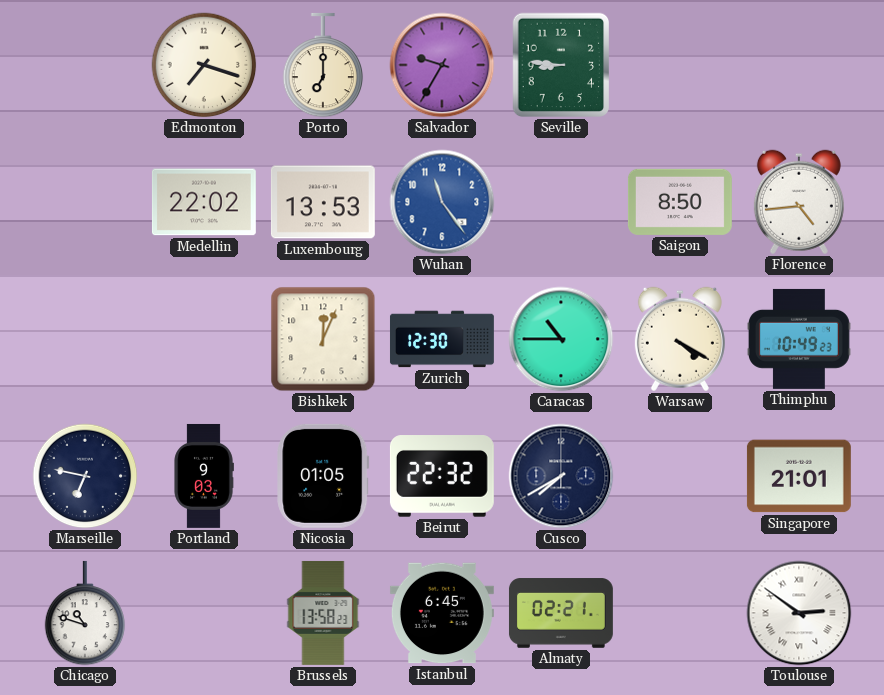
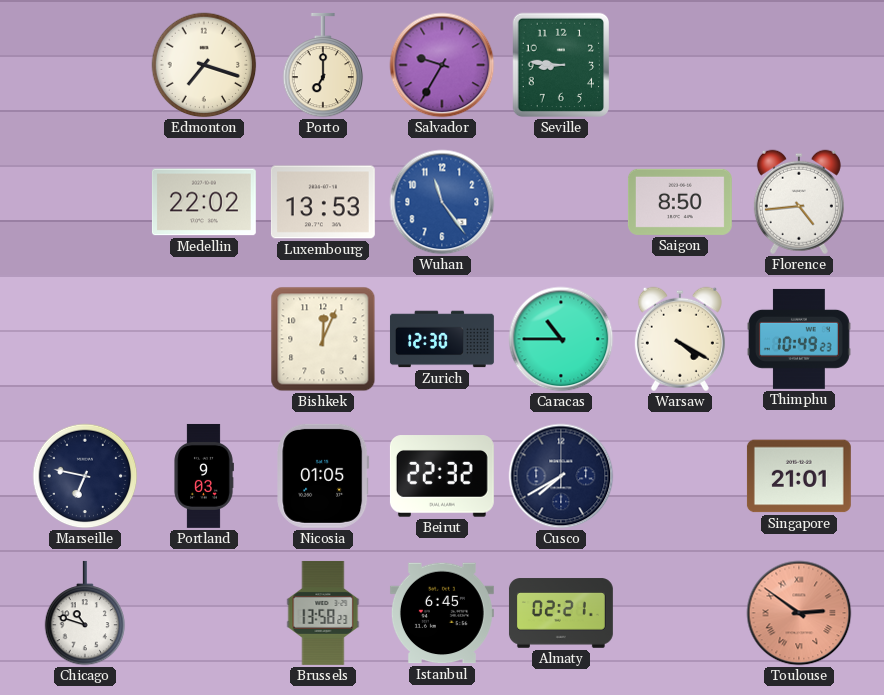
Toulouse dial: white -> salmon
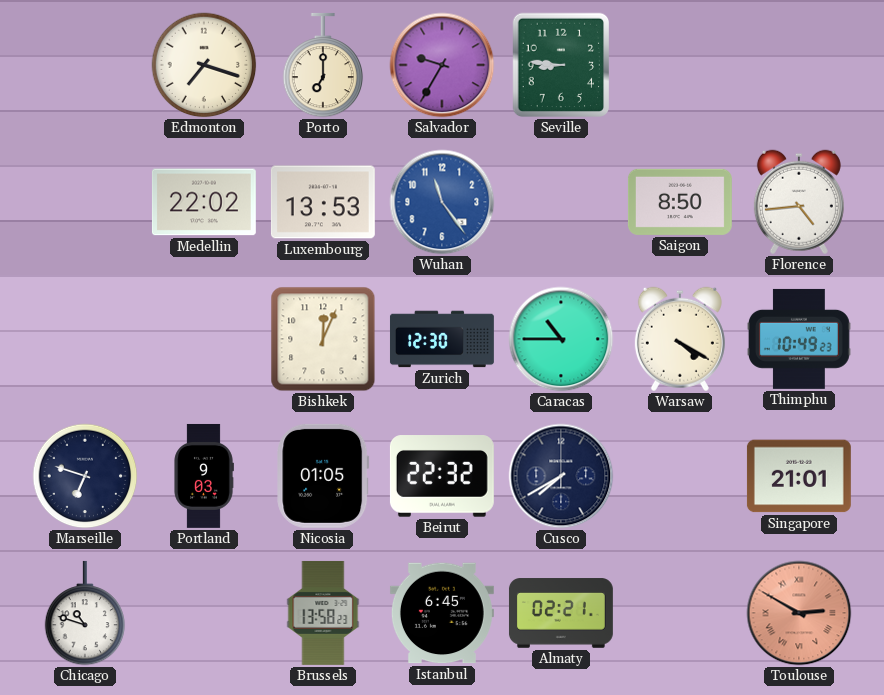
Marseille: 6:47 -> 6:48
Toulouse: 2:51 -> 2:50
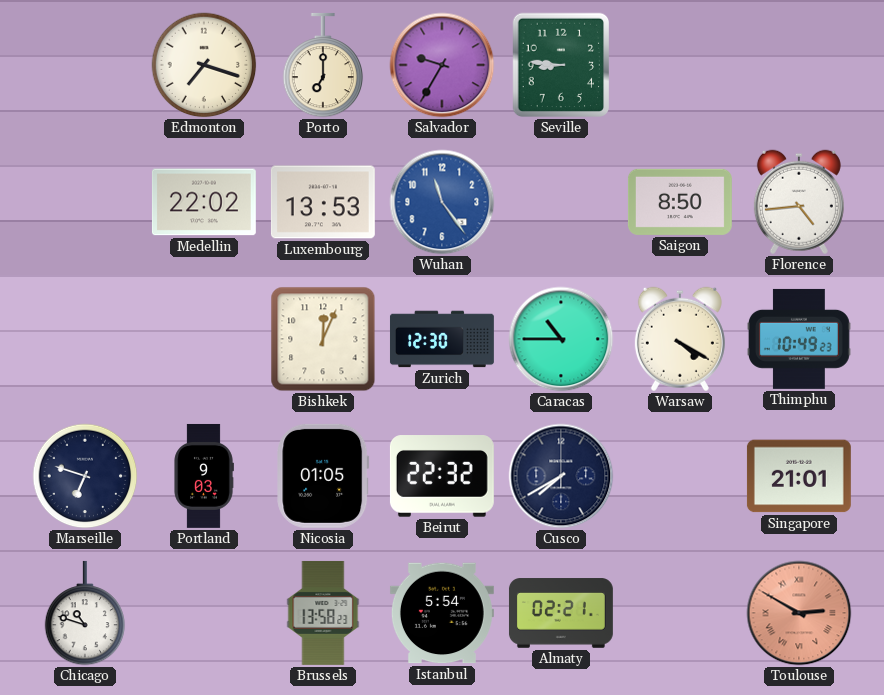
Istanbul: 6:45 -> 5:54
